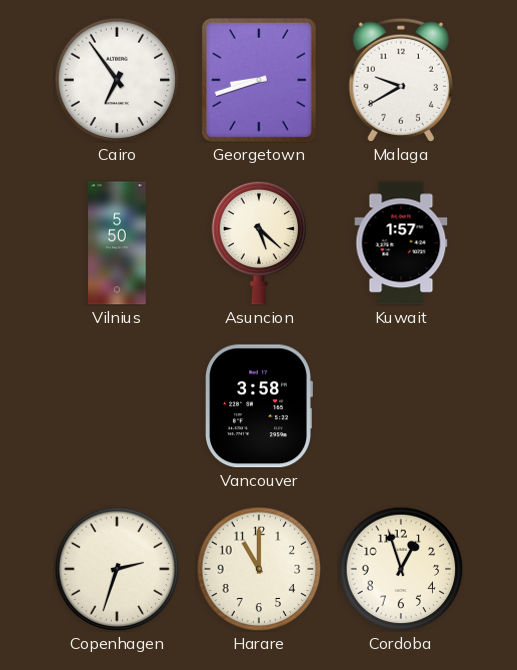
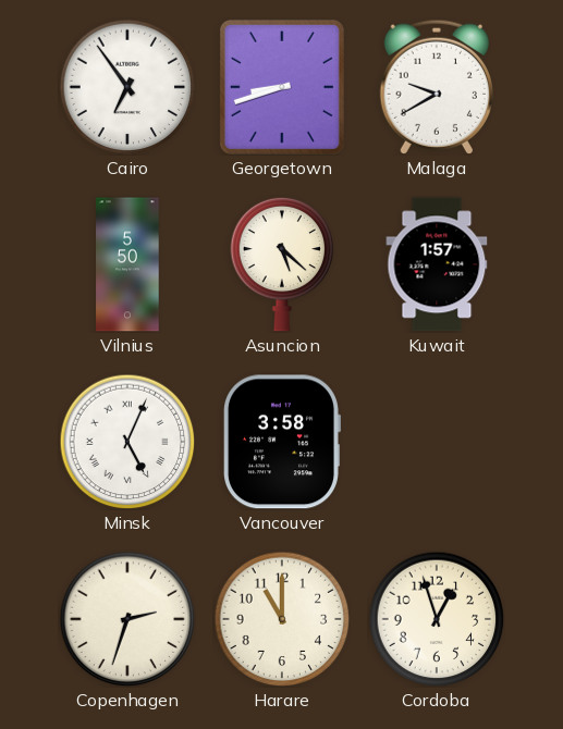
Minsk: none -> 5:04
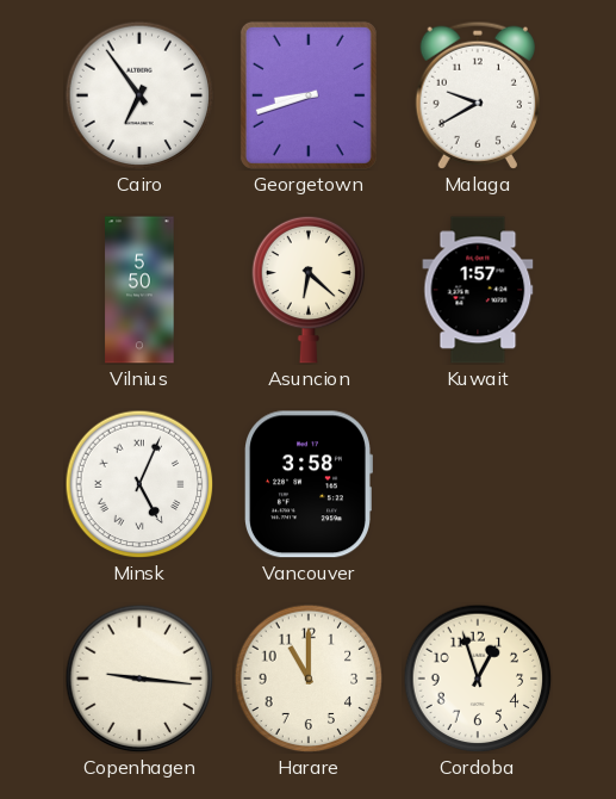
Asuncion: 5:22 -> 6:22
Copenhagen: 2:33 -> 9:16
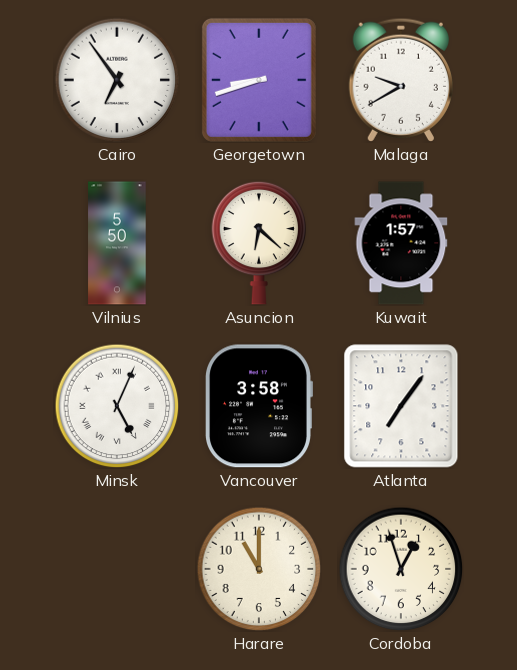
Atlanta: none -> 7:06
Copenhagen: 9:16 -> none
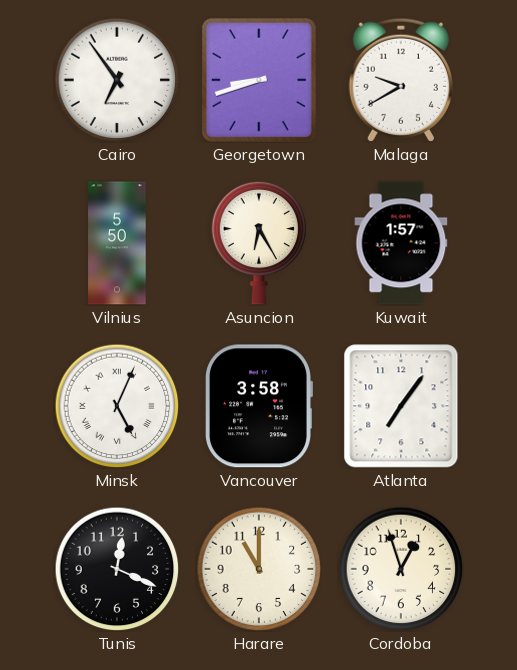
Asuncion: 6:22 -> 6:25
Tunis: none -> 12:19
